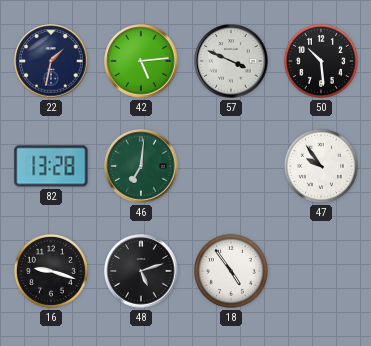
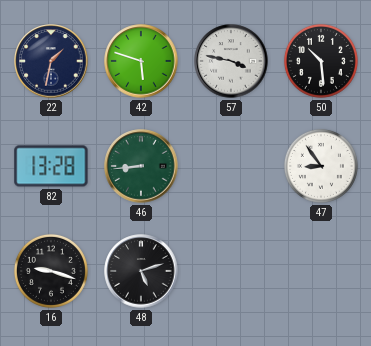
42: 5:14 -> 5:48
57: 3:49 -> 3:47
46: 7:01 -> 8:44
47: 9:54 -> 8:54
18: 4:54 -> none
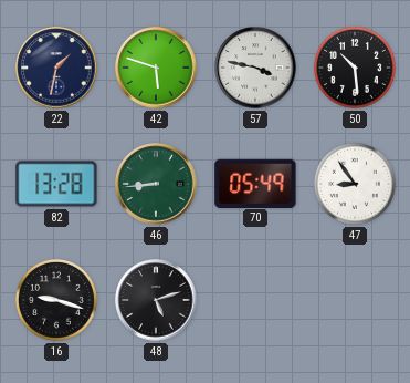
70: none -> 05:49
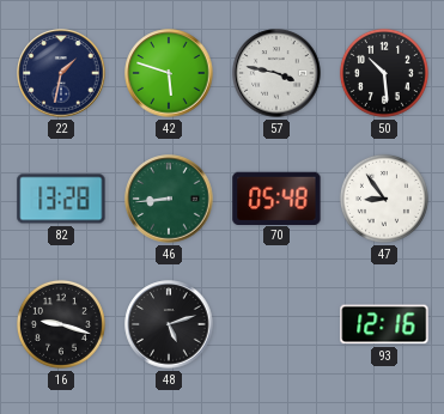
70: 05:49 -> 05:48
93: none -> 12:16
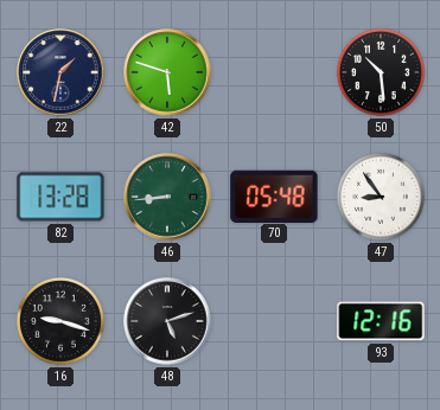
57: 3:47 -> none
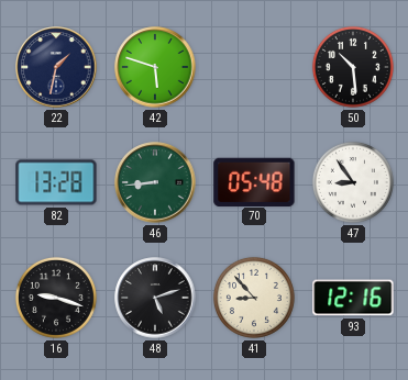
41: none -> 8:53
